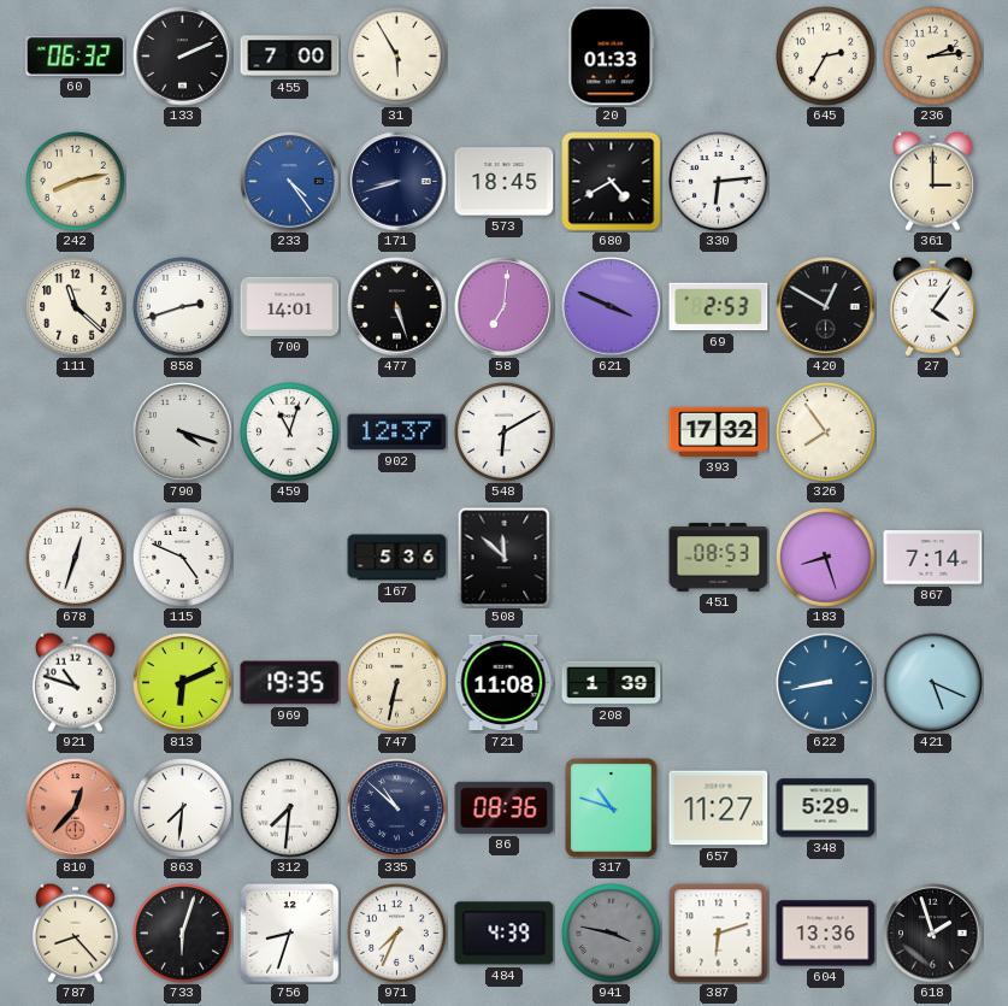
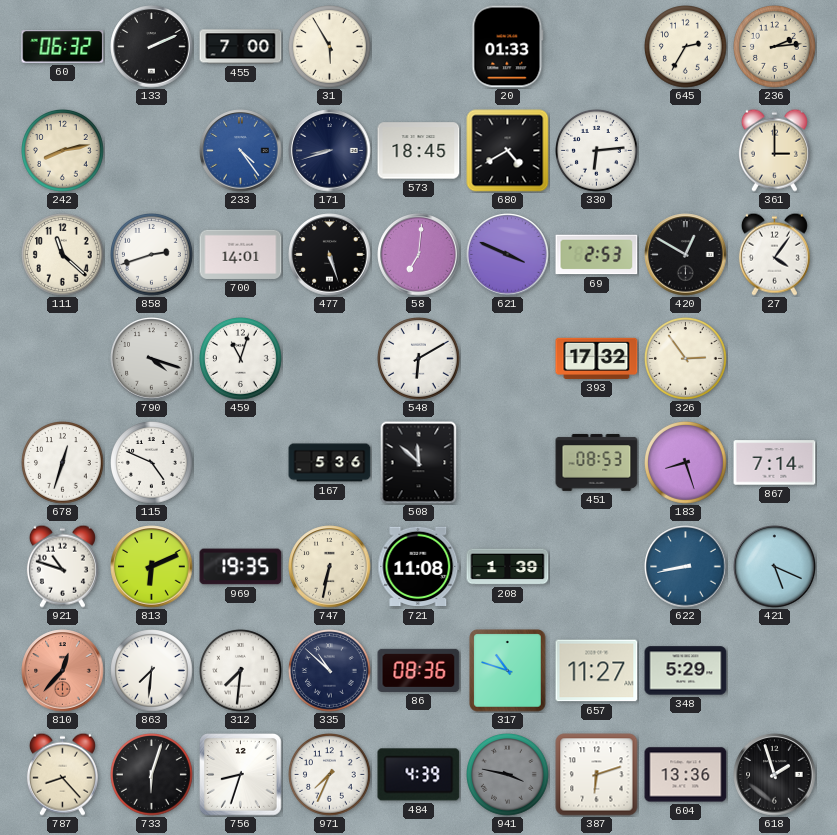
902: 12:37 -> none
326: 7:54 -> 2:54
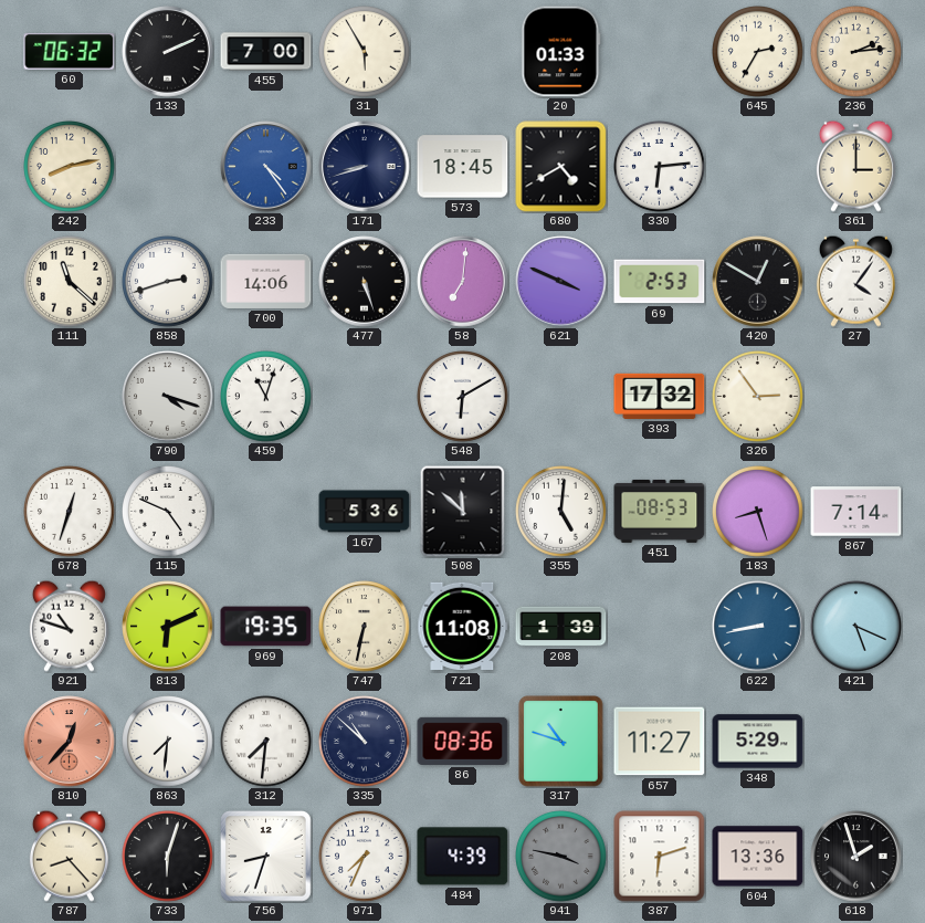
700: 14:01 -> 14:06
355: none -> 5:01
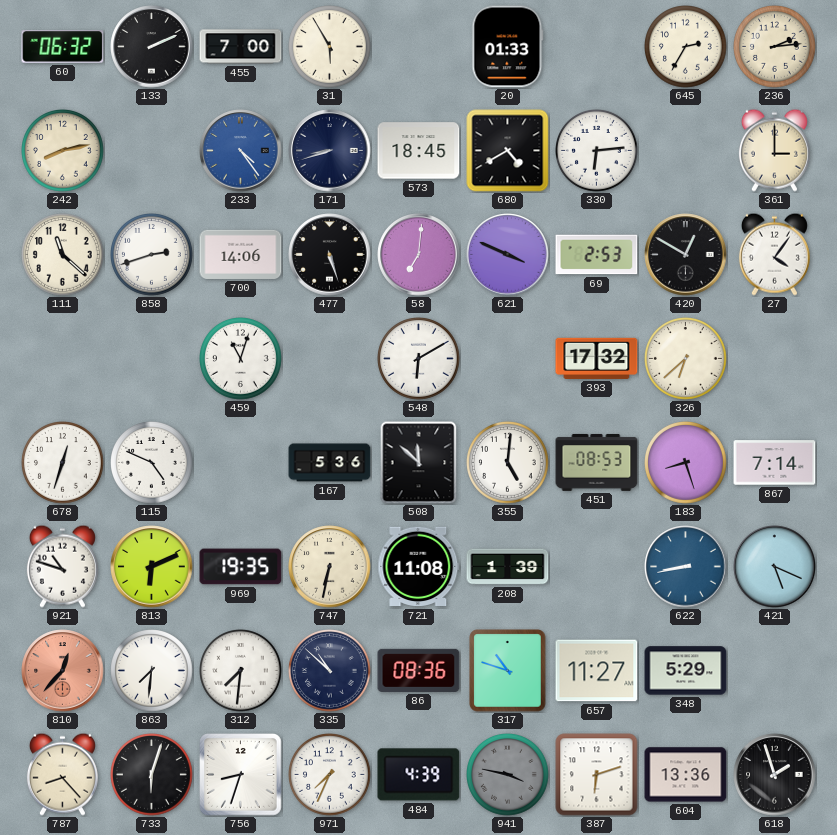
790: 4:18 -> none
326: 2:54 -> 6:38
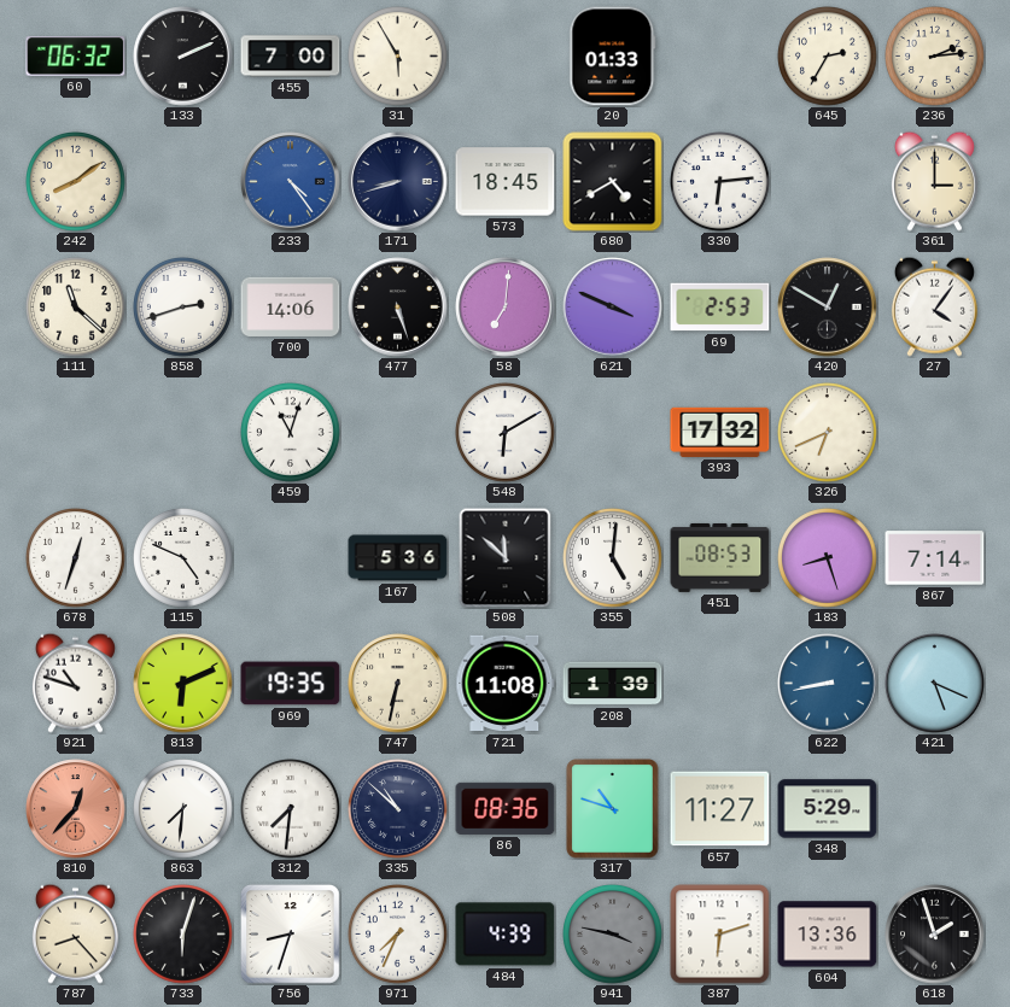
242: 8:13 -> 8:09
326: 6:38 -> 6:41
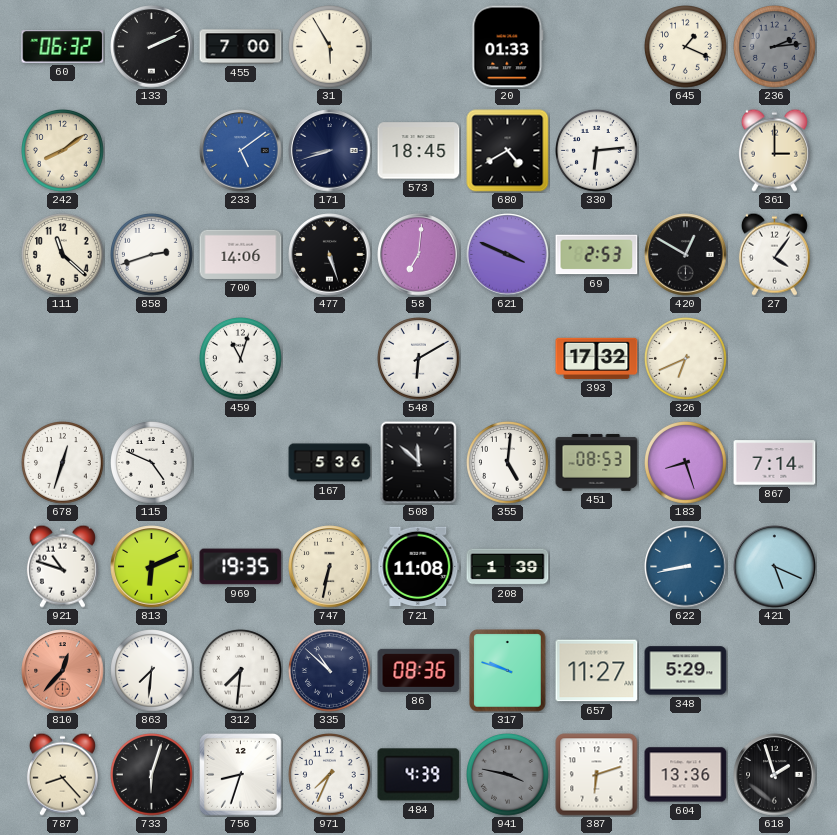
645: 2:35 -> 1:19
236 dial: cream -> grey
233: 4:24 -> 5:09
317: 10:48 -> 9:48
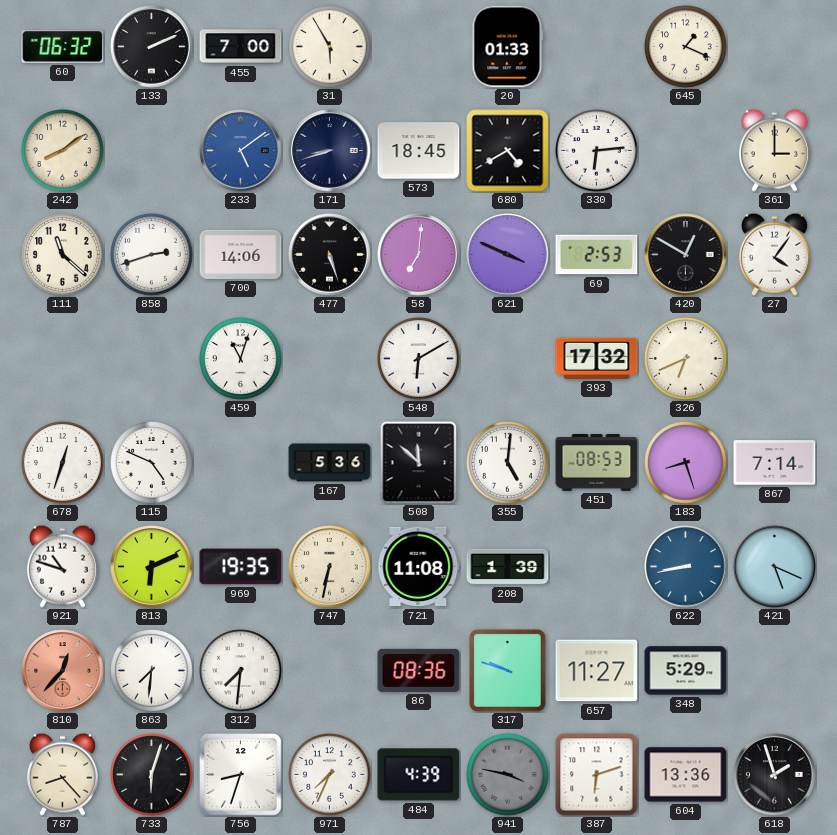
236: 2:14 -> none
335: 10:52 -> none
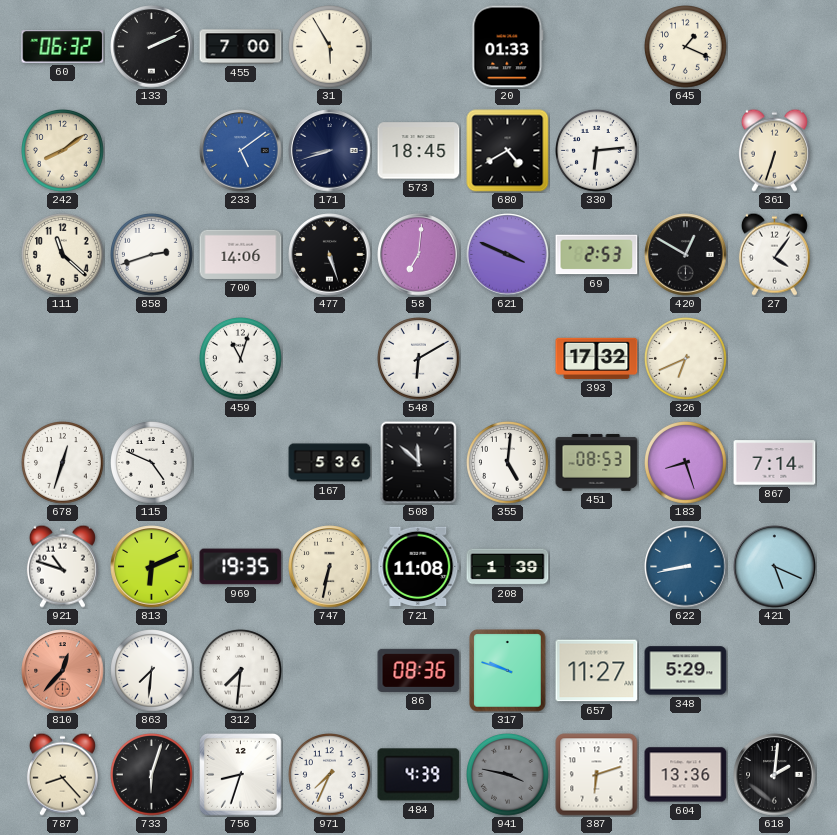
361: 3:00 -> 6:33
618: 1:57 -> 2:01
